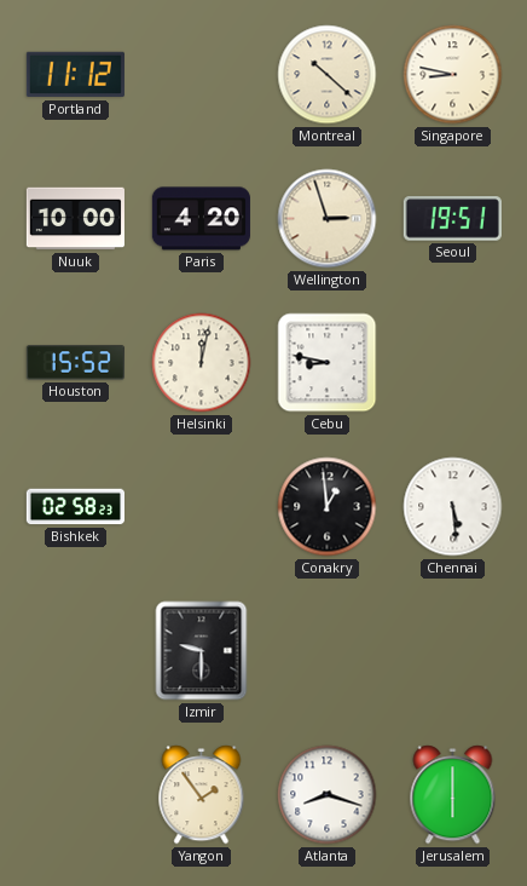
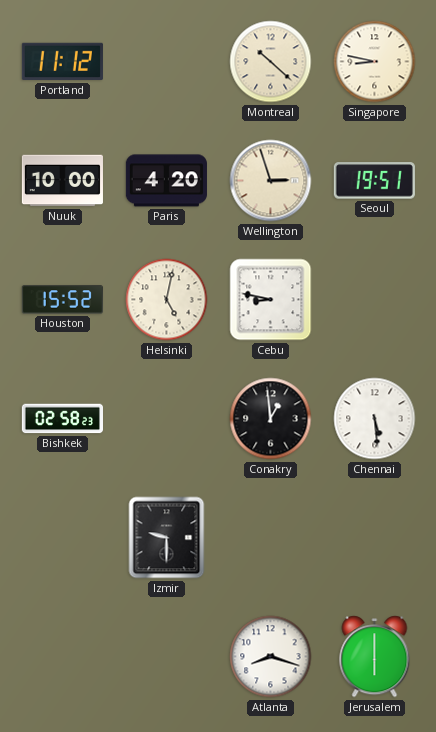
Helsinki: 12:02 -> 5:02
Yangon: 1:54 -> none
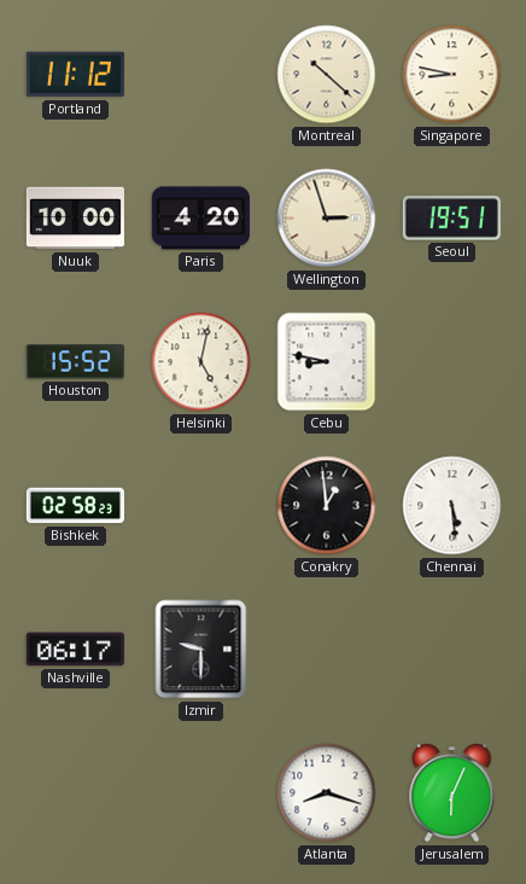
Nashville: none -> 06:17
Jerusalem: 6:00 -> 6:04
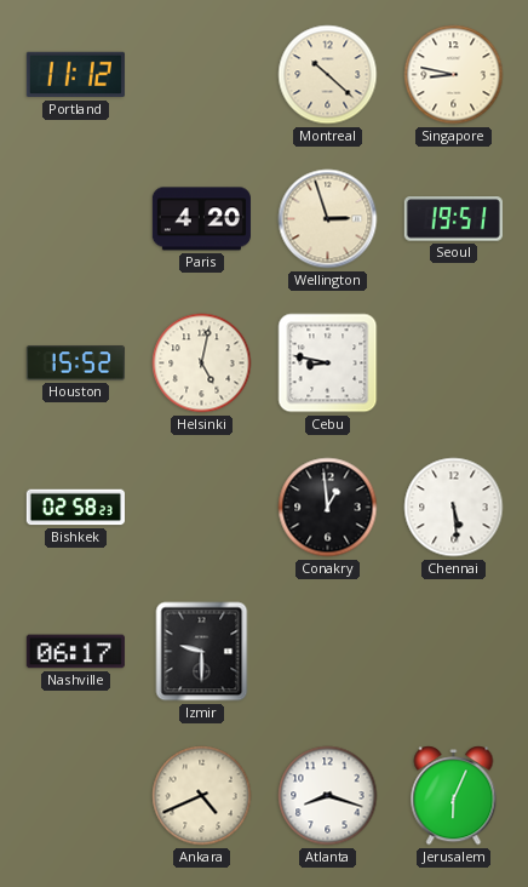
Nuuk: 10:00 -> none
Ankara: none -> 4:41
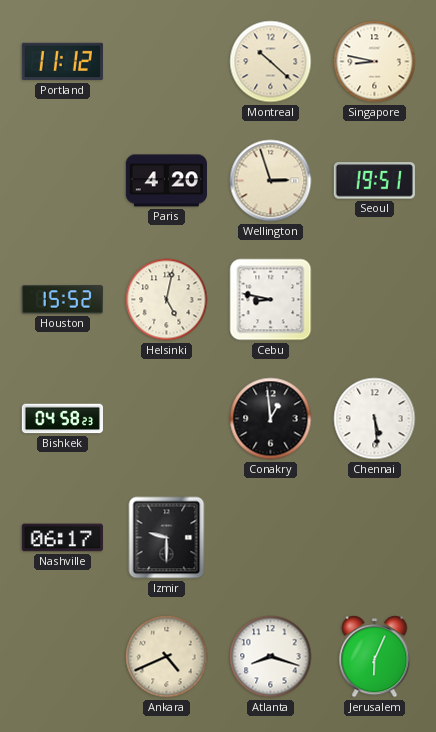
Bishkek: 02:58 -> 04:58
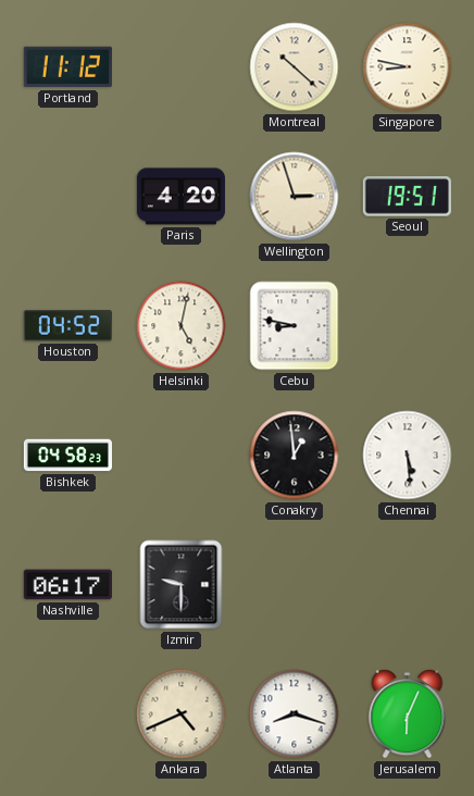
Houston: 15:52 -> 04:52
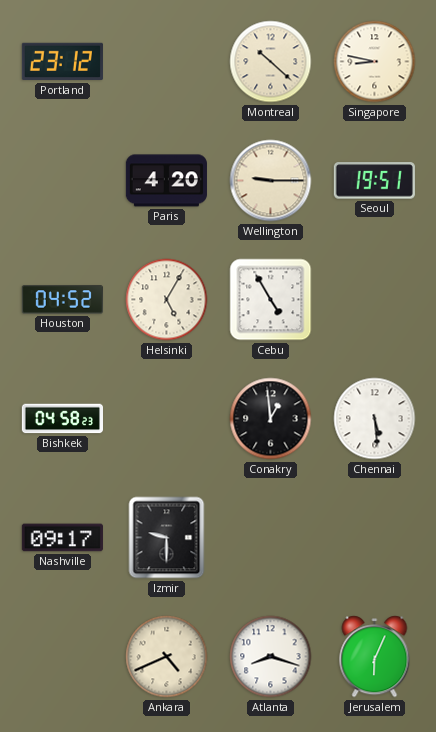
Portland: 11:12 -> 23:12
Wellington: 2:57 -> 9:15
Helsinki: 5:02 -> 5:05
Cebu: 8:47 -> 4:55
Nashville: 06:17 -> 09:17
